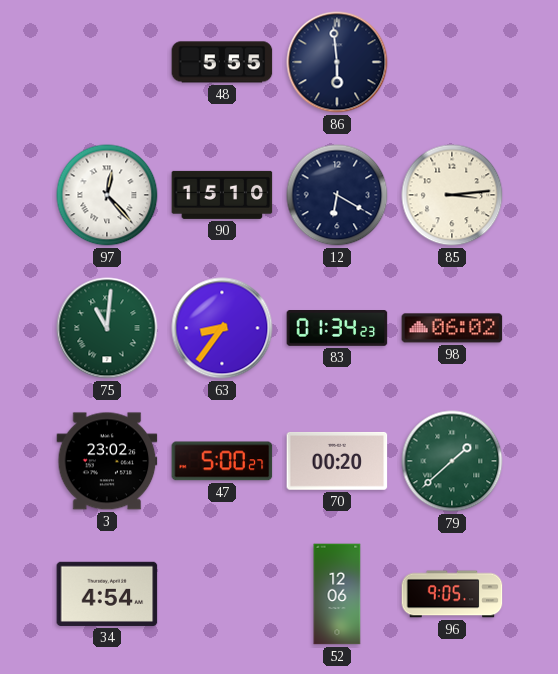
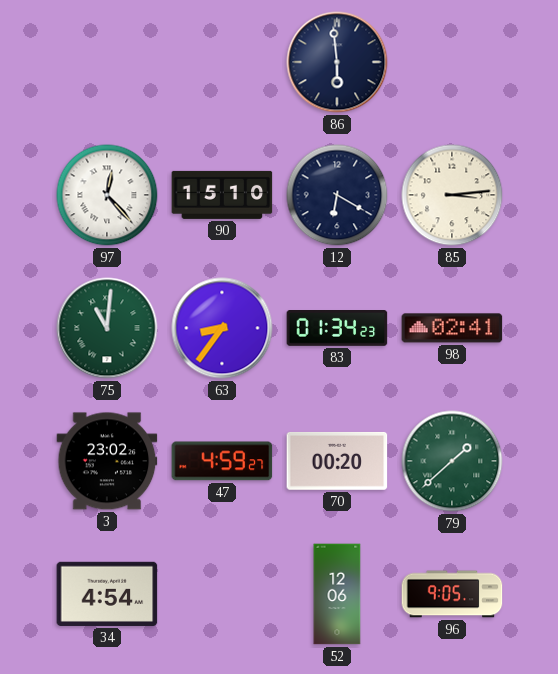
48: 5:55 -> none
98: 06:02 -> 02:41
47: 5:00 -> 4:59
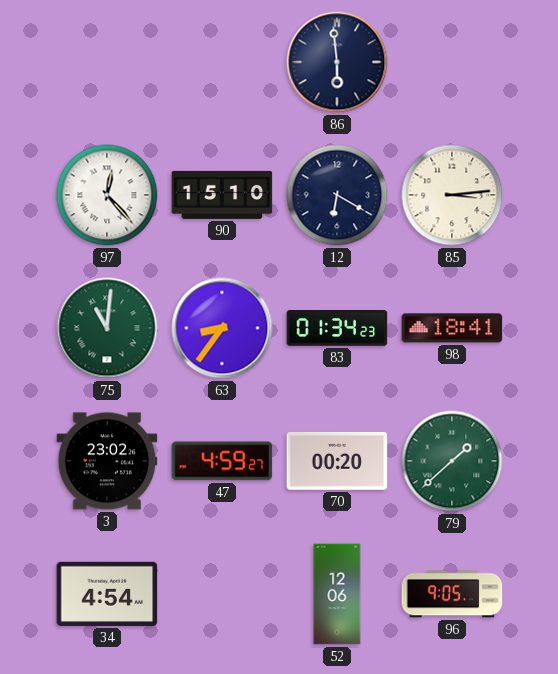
98: 02:41 -> 18:41
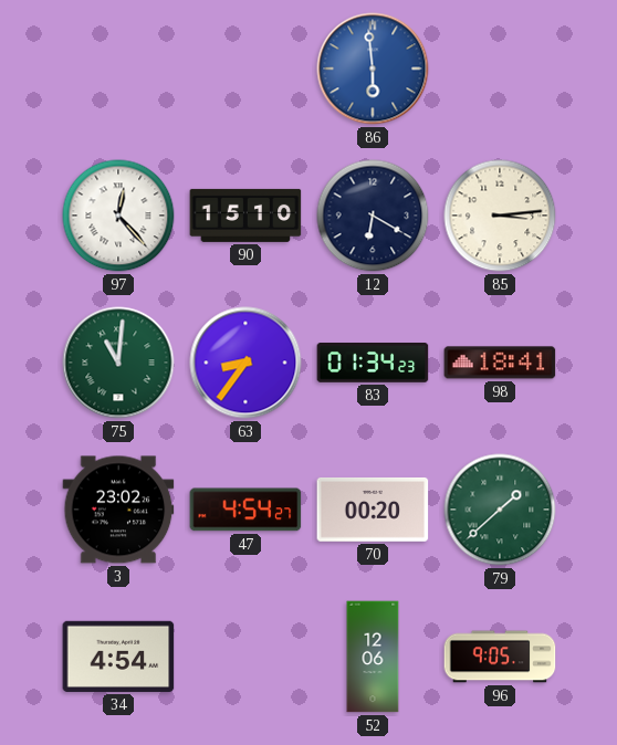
86 dial: navy -> blue
47: 4:59 -> 4:54
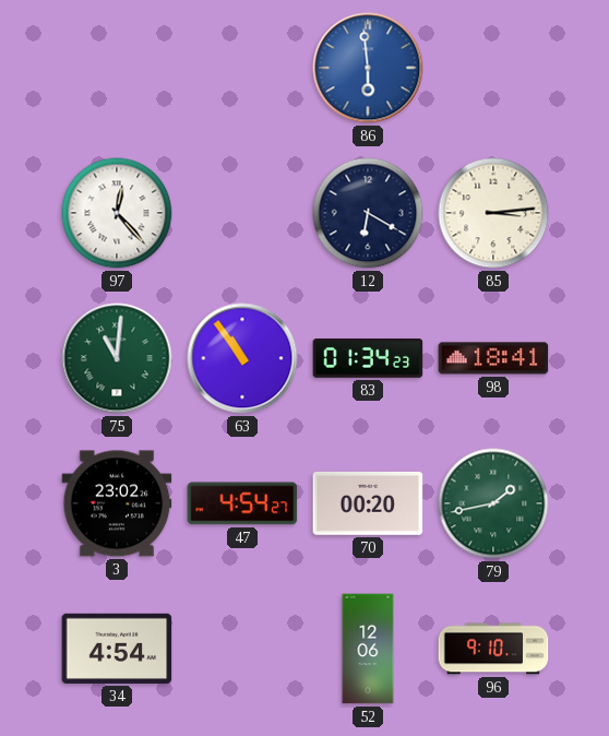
90: 15:10 -> none
63: 8:36 -> 10:54
79: 1:38 -> 1:43
96: 9:05 -> 9:10
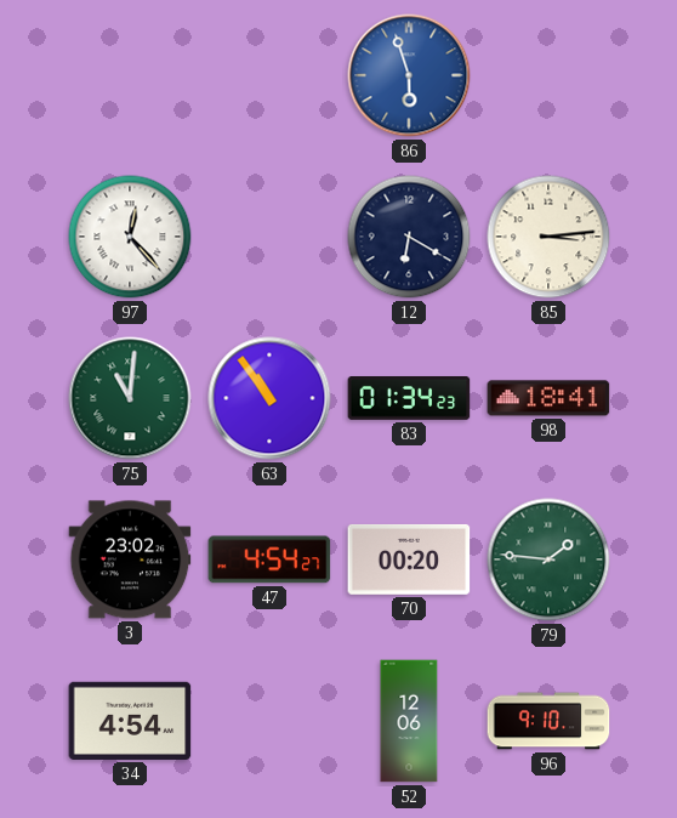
86: 5:59 -> 5:57
79: 1:43 -> 1:46
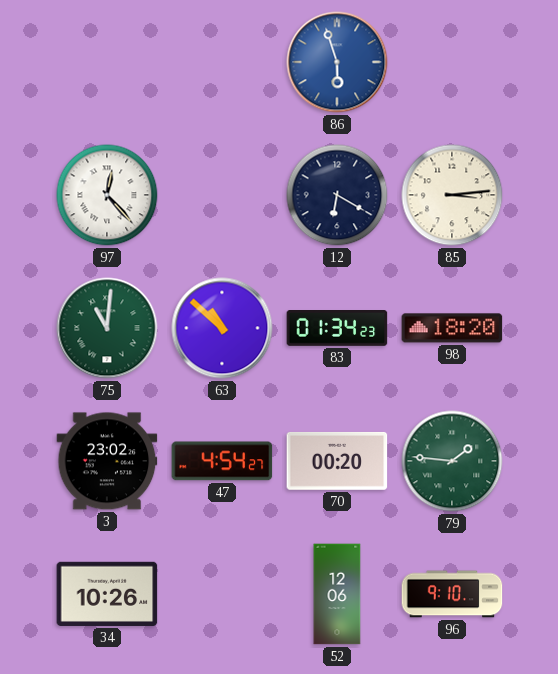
63: 10:54 -> 10:52
98: 18:41 -> 18:20
34: 4:54 -> 10:26
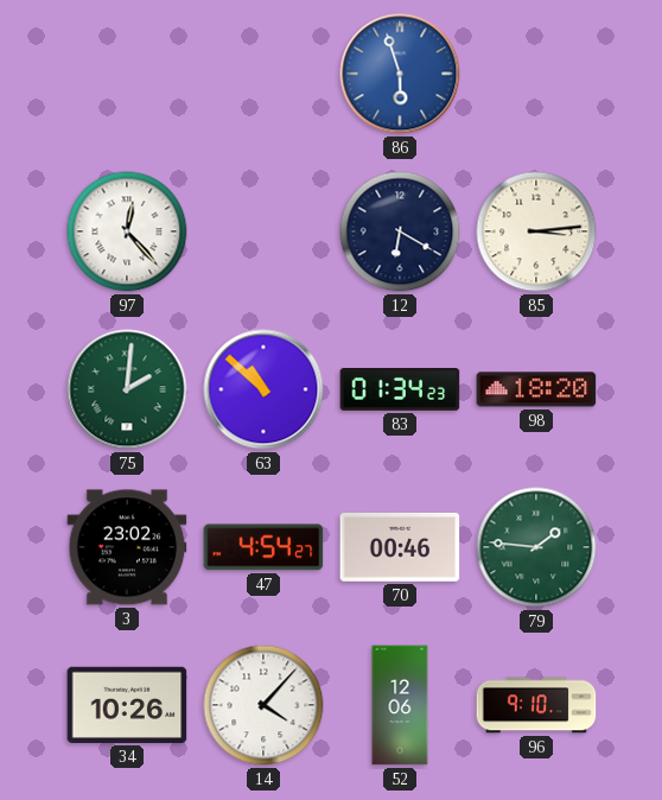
75: 11:01 -> 2:01
70: 00:20 -> 00:46
14: none -> 4:07
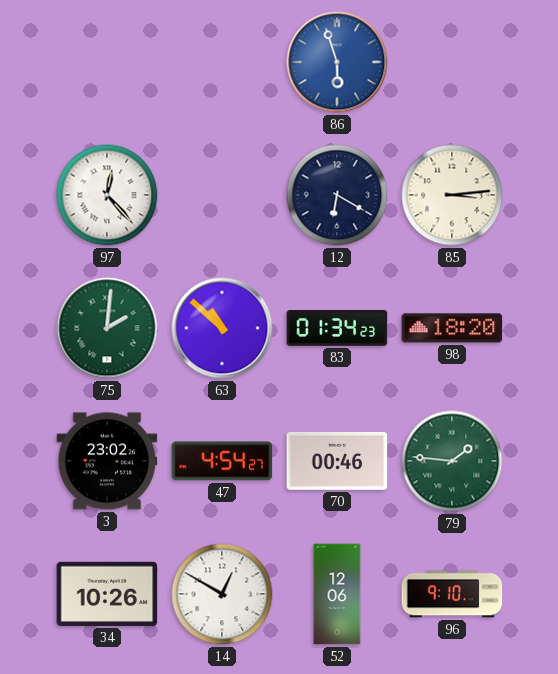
14: 4:07 -> 12:50
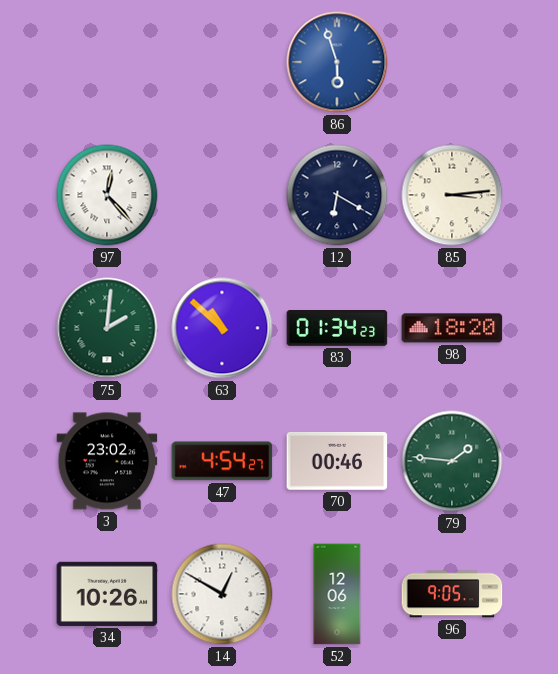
96: 9:10 -> 9:05
